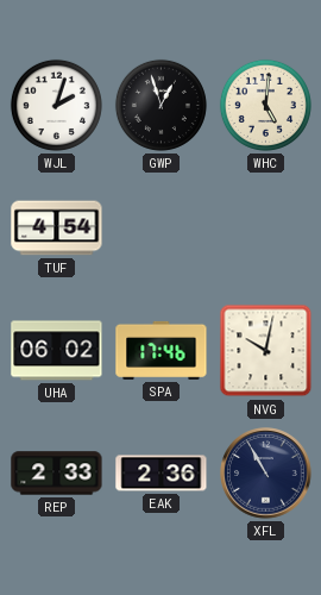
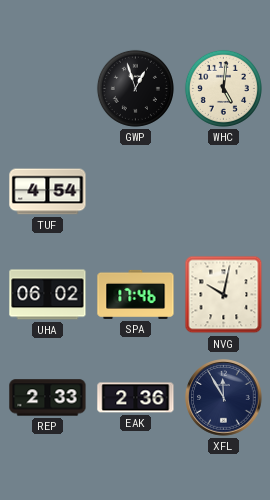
WJL: 2:03 -> none
XFL: 10:55 -> 11:55
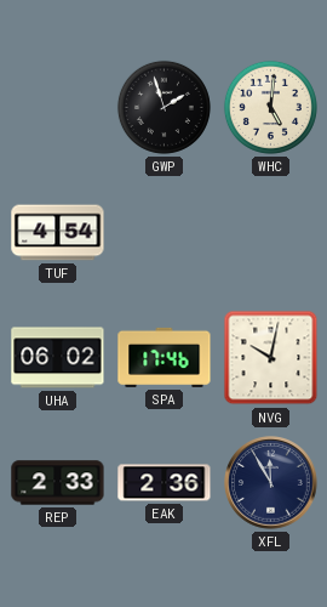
GWP: 12:57 -> 1:57
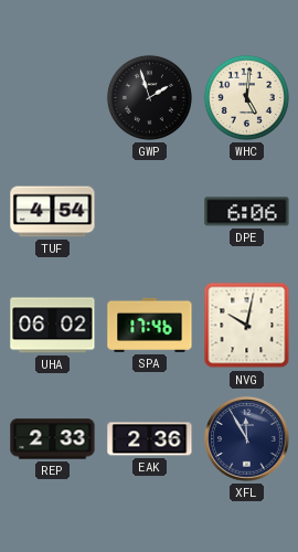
DPE: none -> 6:06
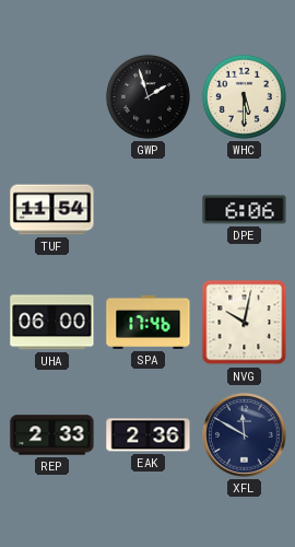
WHC: 5:01 -> 5:30
TUF: 4:54 -> 11:54
UHA: 06:02 -> 06:00
XFL: 11:55 -> 11:50
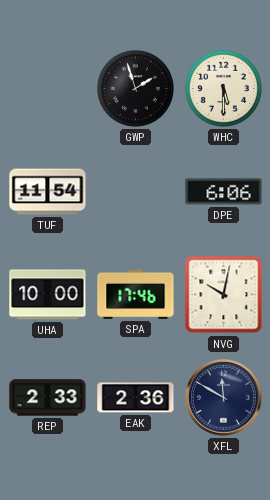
UHA: 06:00 -> 10:00
